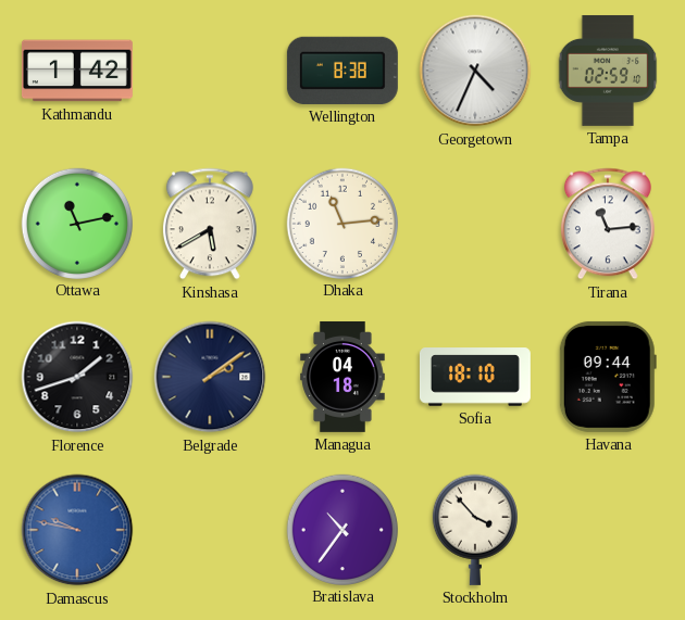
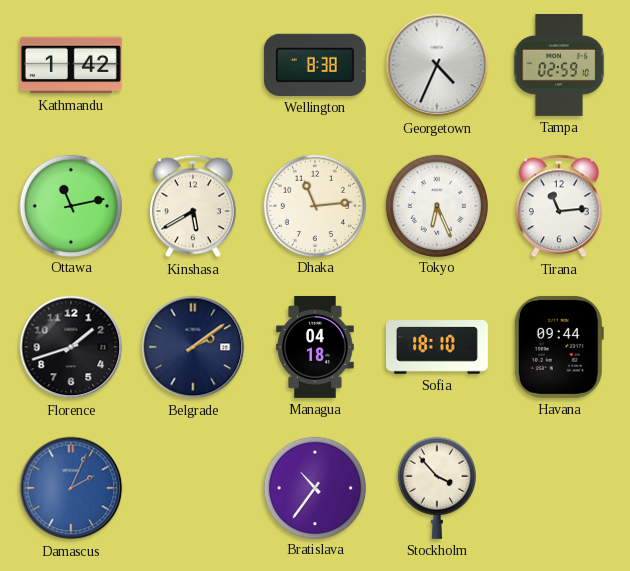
Tokyo: none -> 6:26
Damascus: 9:47 -> 2:04
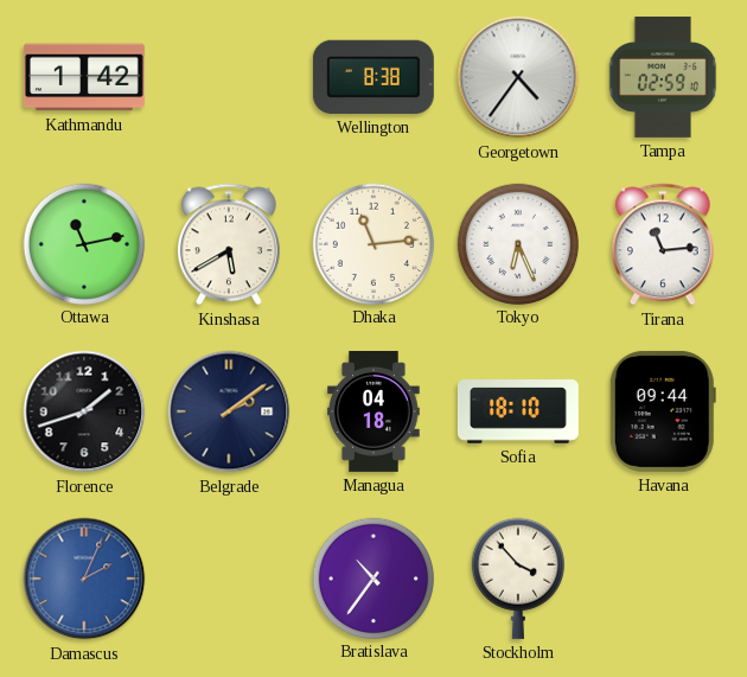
Georgetown: 4:34 -> 4:36
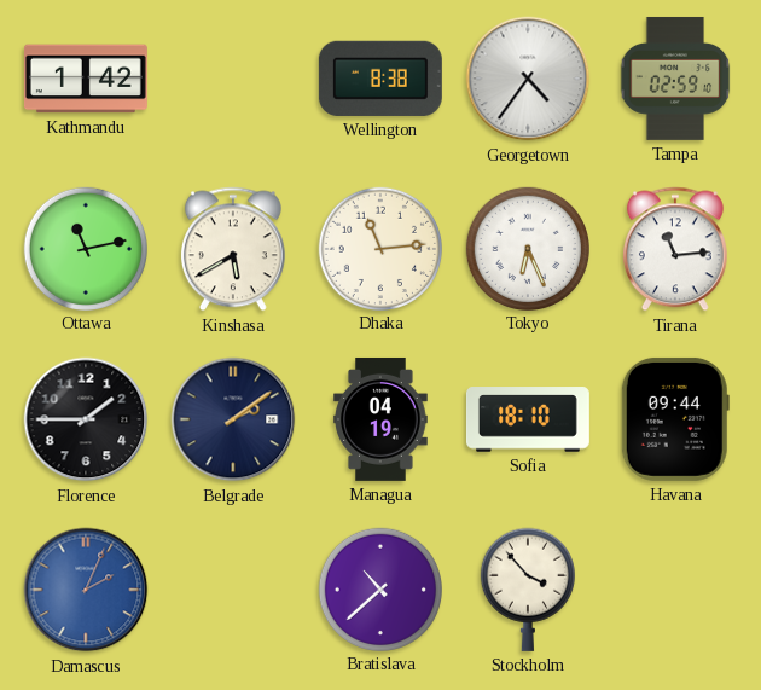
Florence: 1:42 -> 1:45
Managua: 04:18 -> 04:19
Bratislava: 10:36 -> 10:38
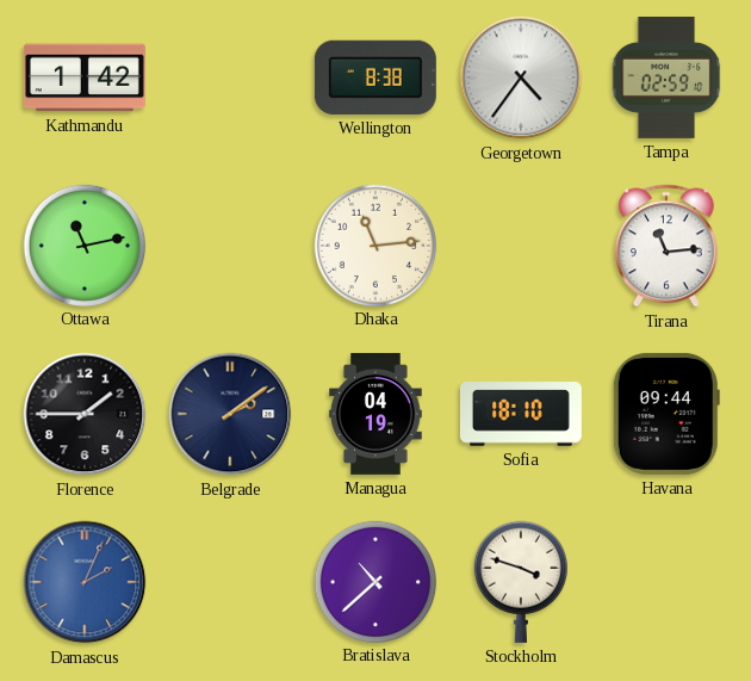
Kinshasa: 5:40 -> none
Tokyo: 6:26 -> none
Stockholm: 3:53 -> 3:48
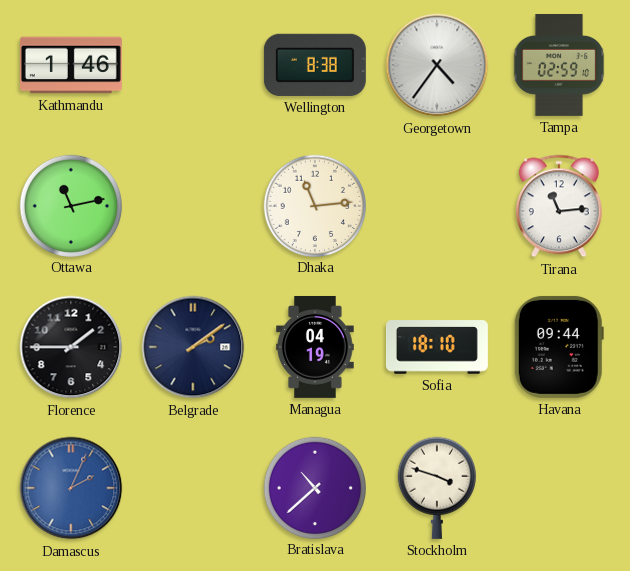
Kathmandu: 1:42 -> 1:46
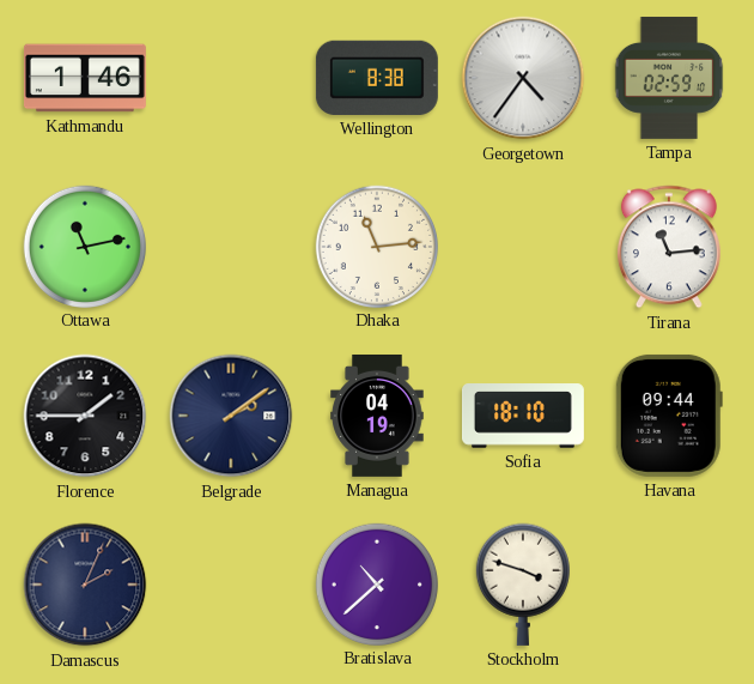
Damascus dial: blue -> navy
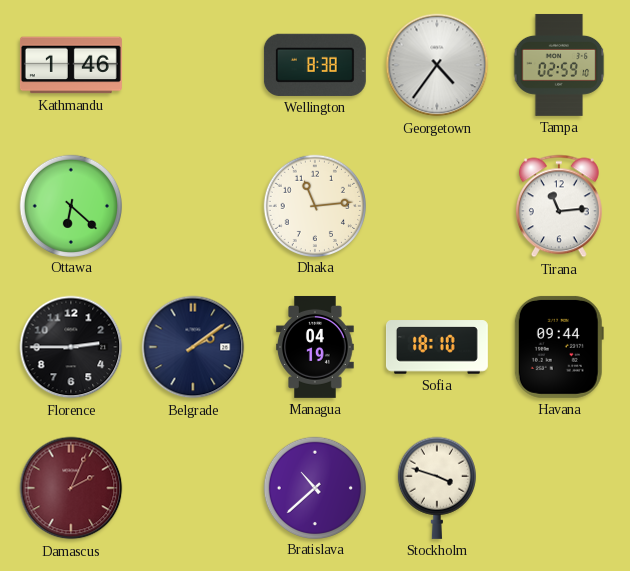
Ottawa: 11:13 -> 6:22
Florence: 1:45 -> 2:45
Damascus dial: navy -> burgundy
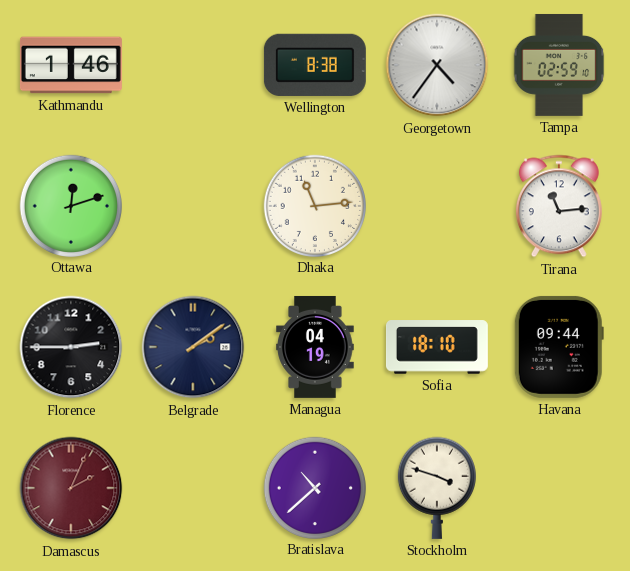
Ottawa: 6:22 -> 12:12
